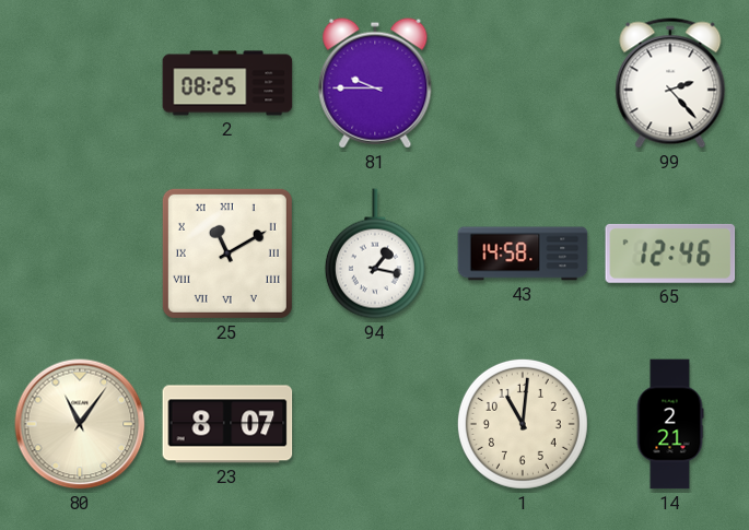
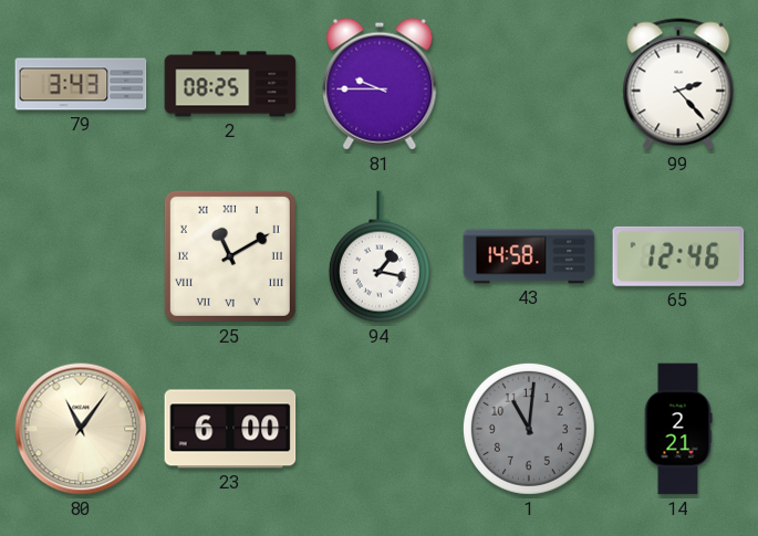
79: none -> 3:43
23: 8:07 -> 6:00
1 dial: cream -> grey
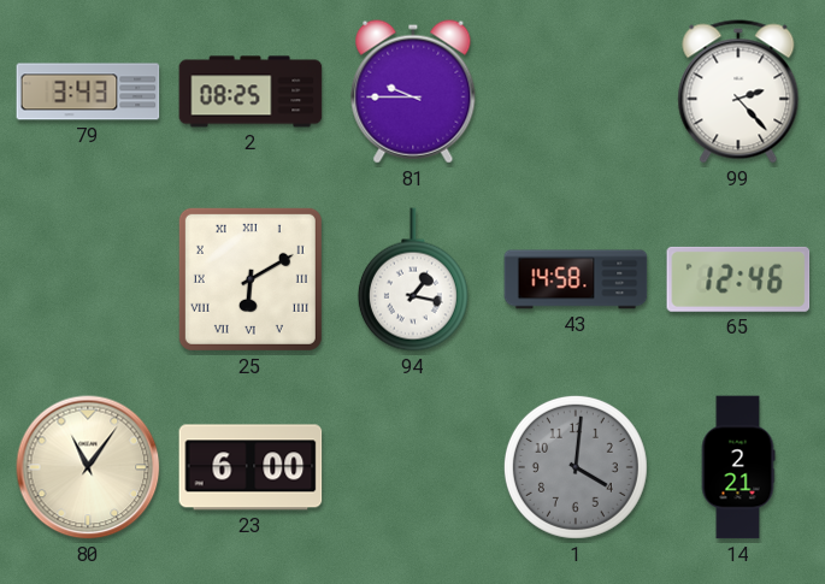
25: 11:10 -> 6:10
1: 11:01 -> 4:01
